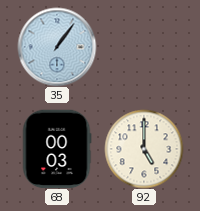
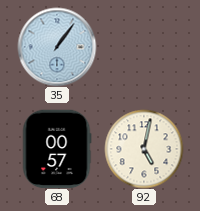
68: 00:03 -> 00:57
92: 5:00 -> 5:02
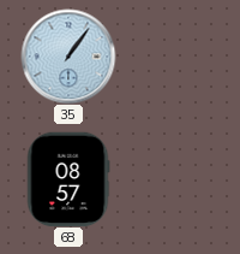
68: 00:57 -> 08:57
92: 5:02 -> none
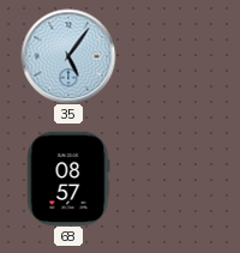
35: 1:06 -> 5:06
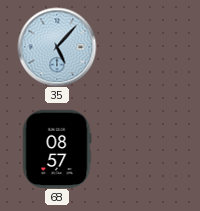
35: 5:06 -> 5:07
